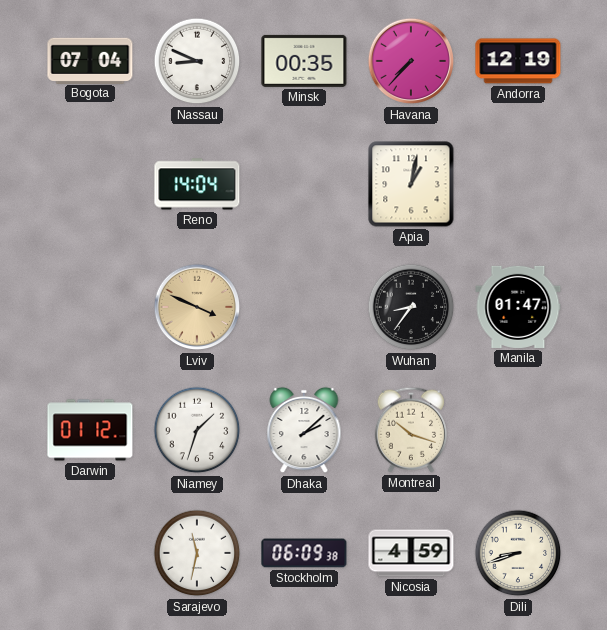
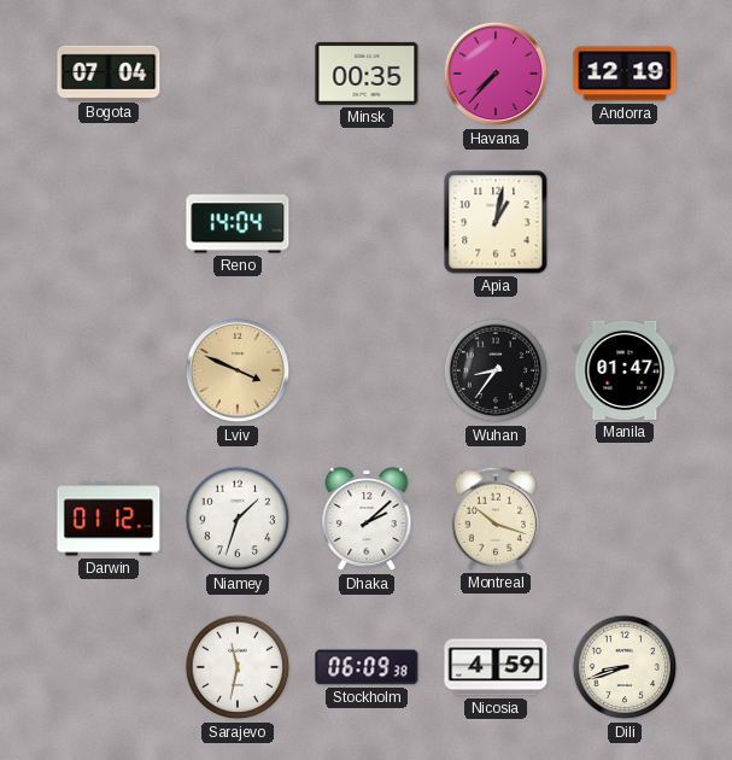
Nassau: 8:49 -> none
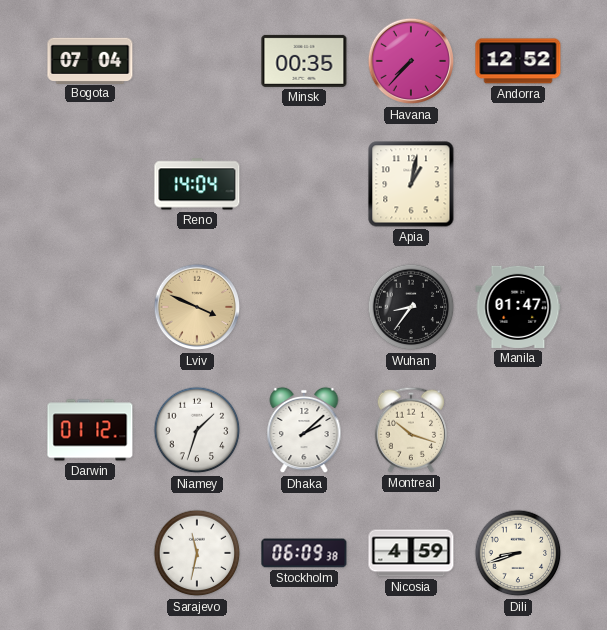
Andorra: 12:19 -> 12:52
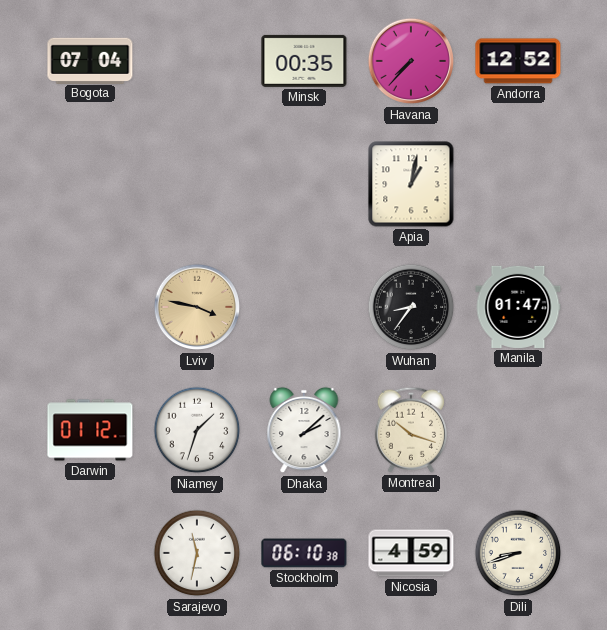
Reno: 14:04 -> none
Lviv: 3:49 -> 3:47
Stockholm: 06:09 -> 06:10
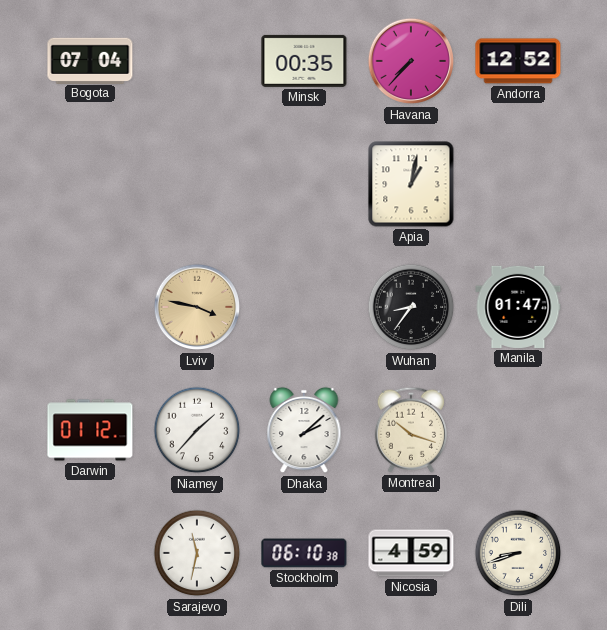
Niamey: 1:33 -> 1:37
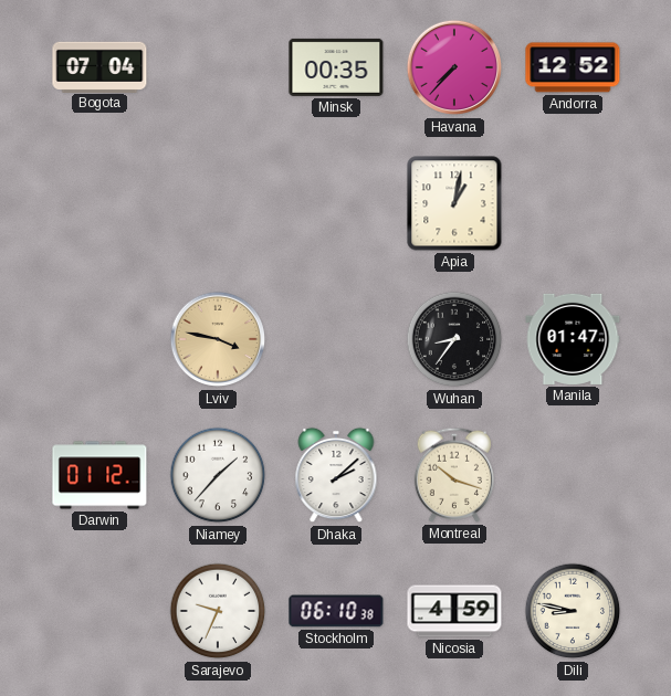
Sarajevo: 11:32 -> 9:34
Dili: 8:42 -> 8:47
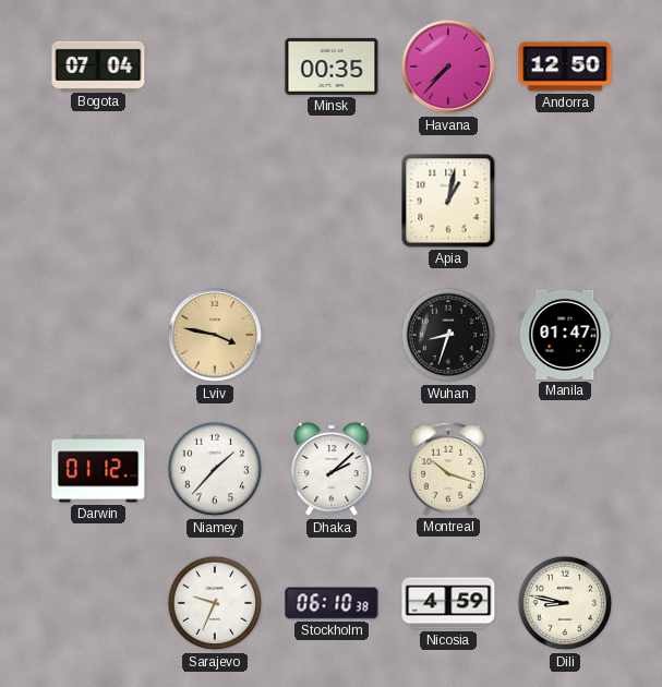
Andorra: 12:52 -> 12:50
Wuhan: 8:36 -> 8:33
